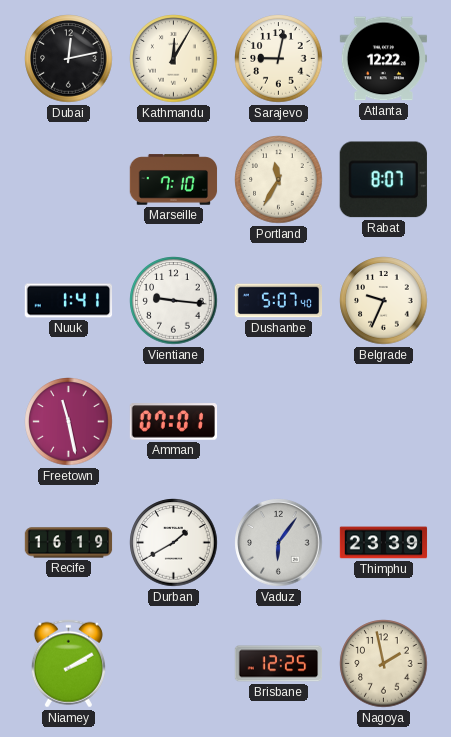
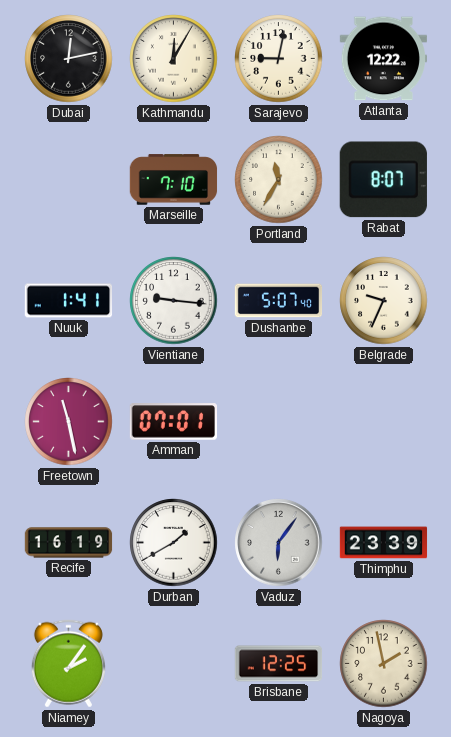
Niamey: 2:10 -> 2:06
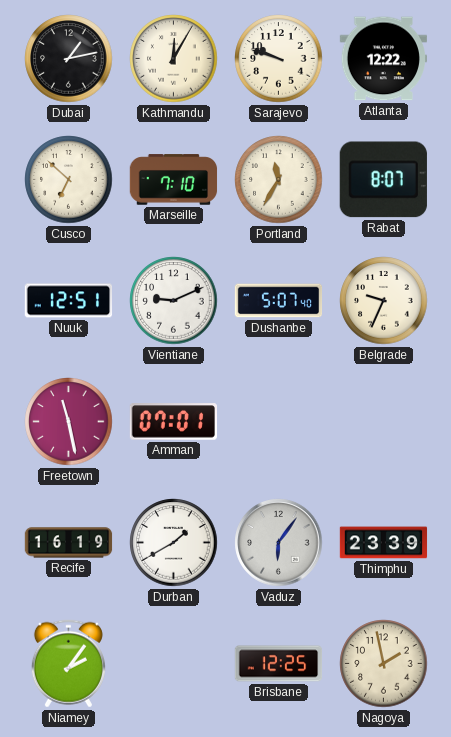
Dubai: 12:13 -> 1:13
Sarajevo: 9:02 -> 9:48
Cusco: none -> 6:52
Nuuk: 1:41 -> 12:51
Vientiane: 9:16 -> 9:11
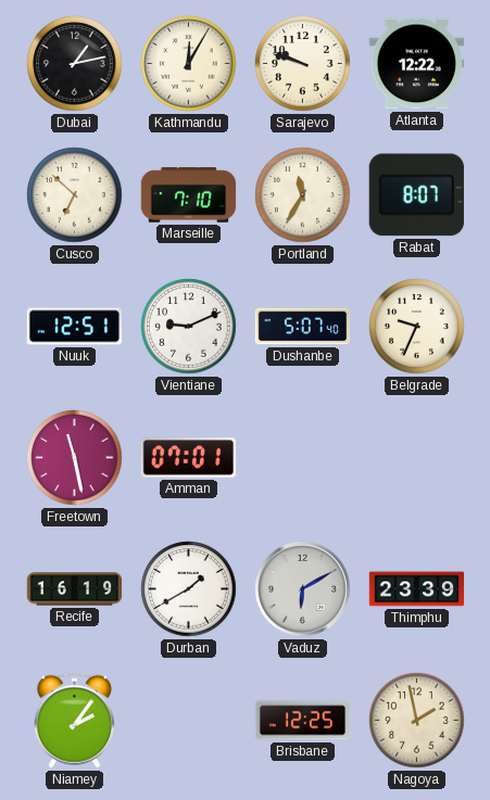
Vaduz: 6:06 -> 6:10
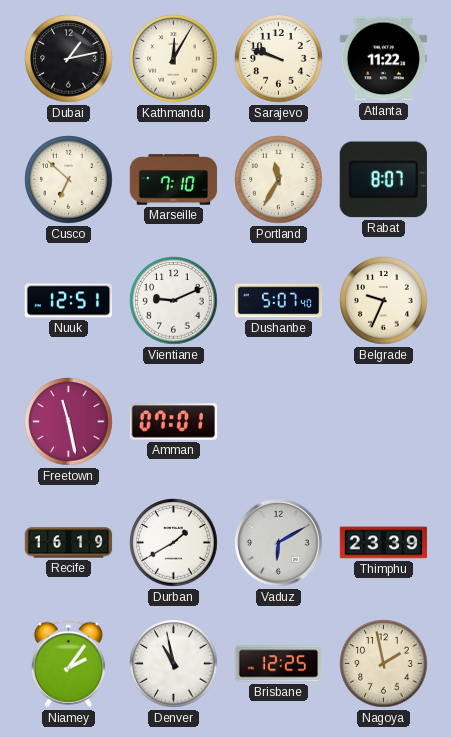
Atlanta: 12:22 -> 11:22
Denver: none -> 10:58
